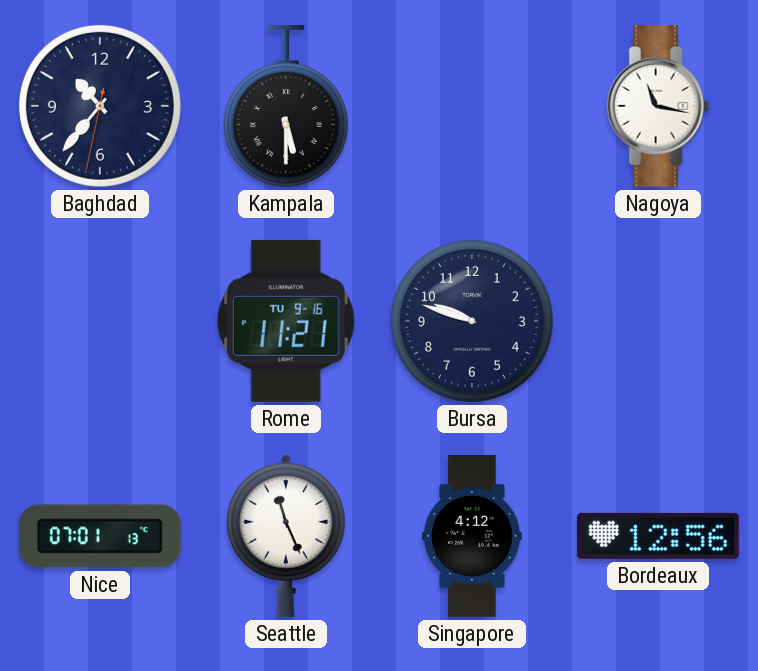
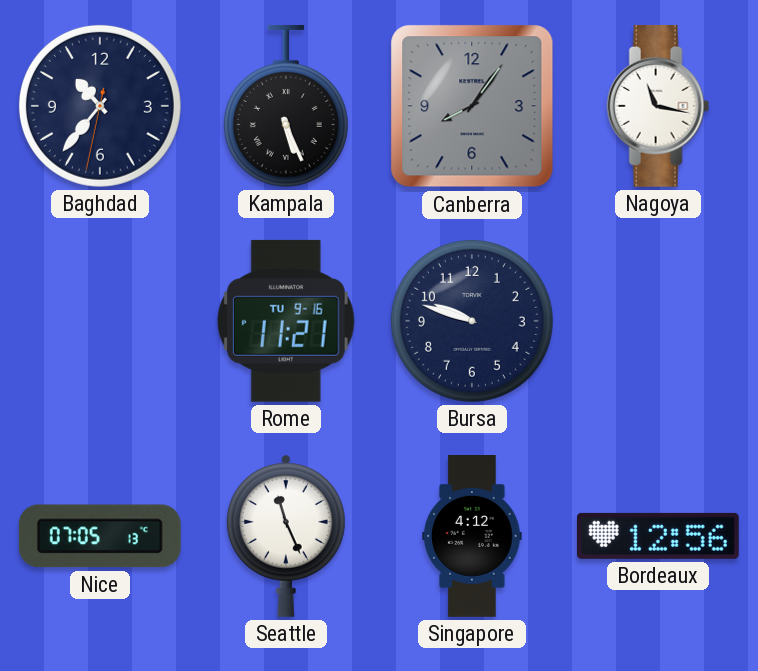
Kampala: 5:30 -> 5:26
Canberra: none -> 8:06
Nice: 07:01 -> 07:05
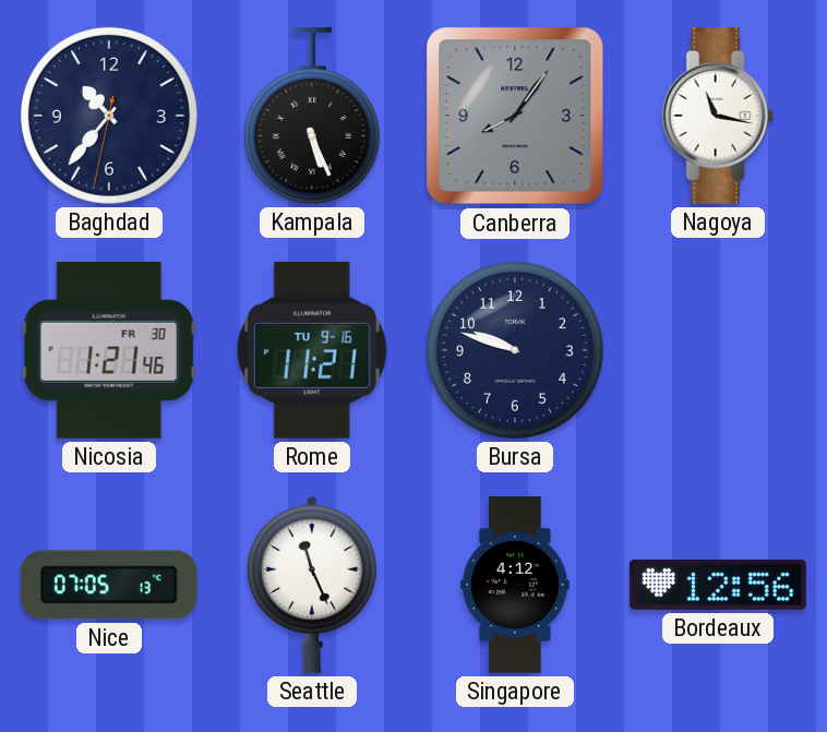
Nicosia: none -> 1:21
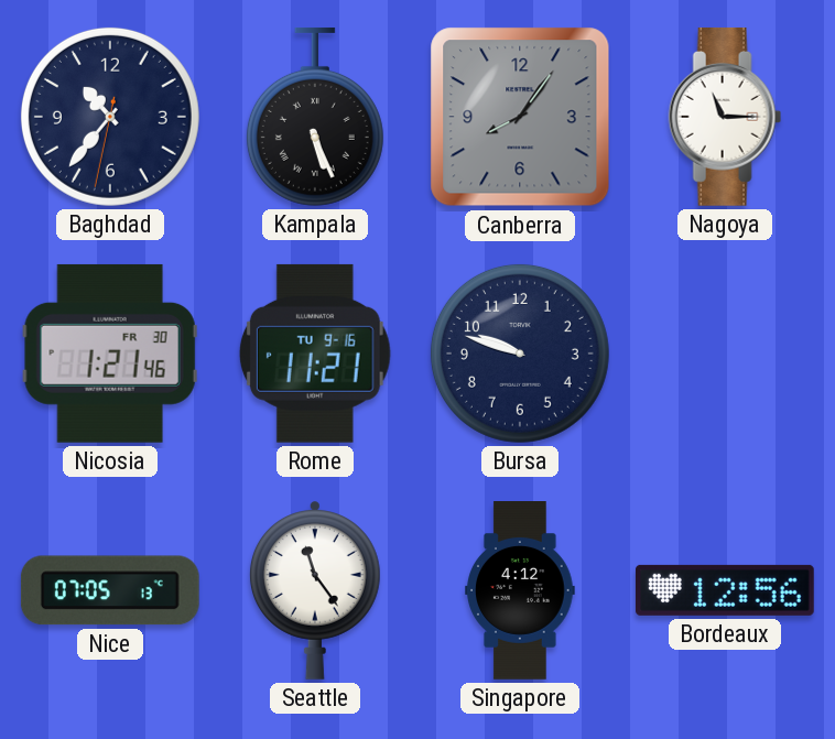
Nagoya: 11:17 -> 11:15
Seattle: 11:26 -> 11:24
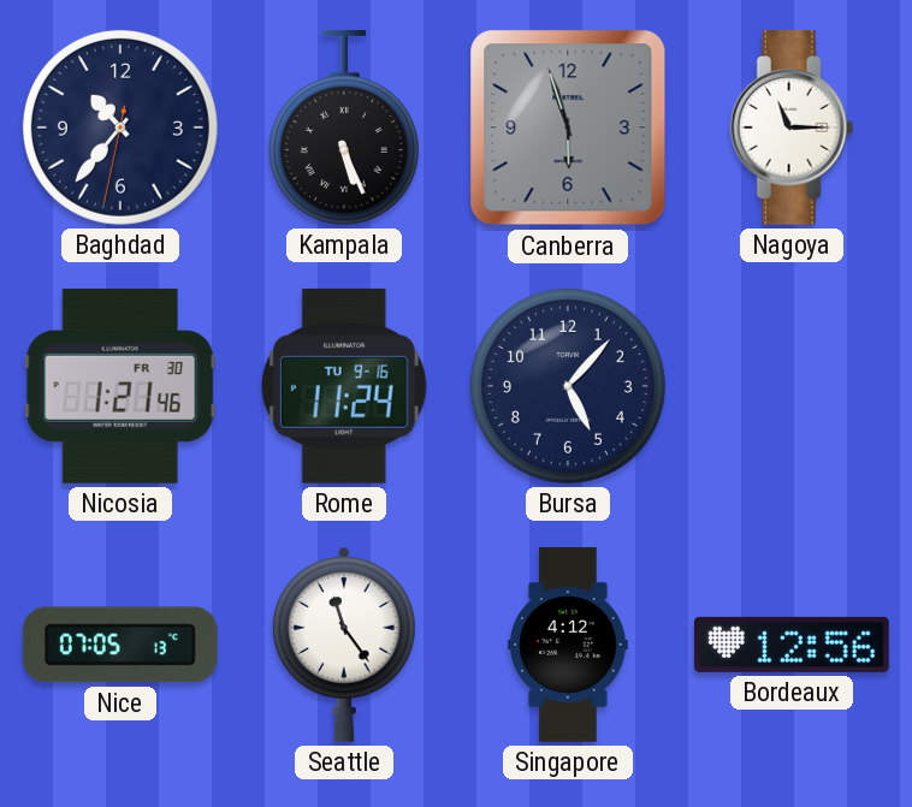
Canberra: 8:06 -> 5:57
Rome: 11:21 -> 11:24
Bursa: 9:48 -> 5:07
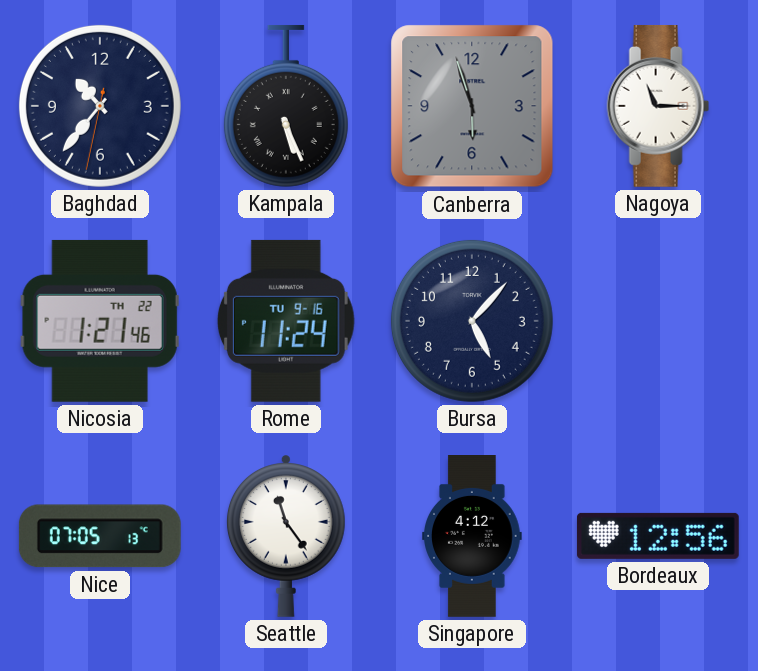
Nicosia date: FR 30 -> TH 22
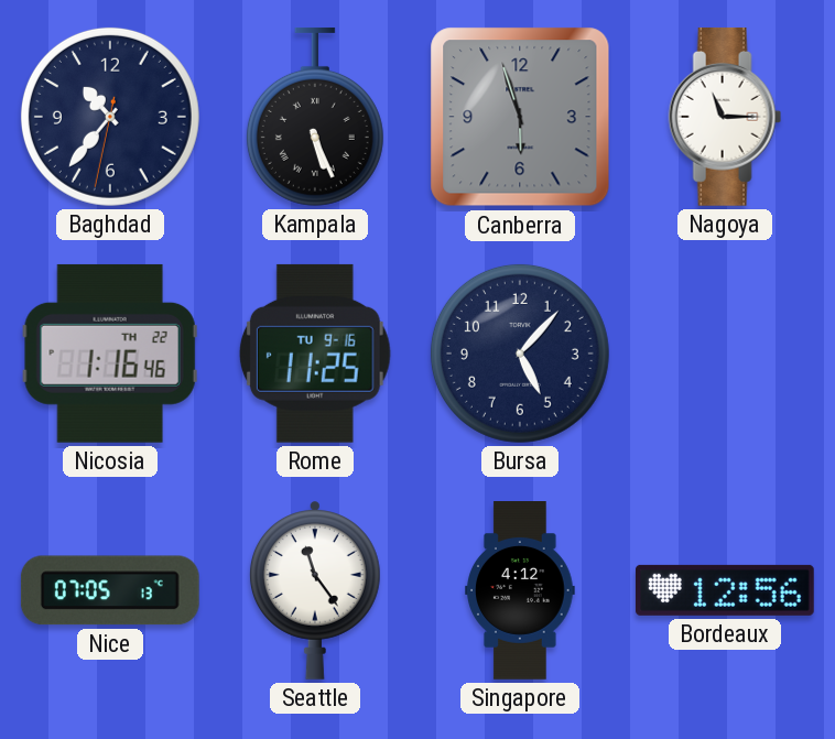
Nicosia: 1:21 -> 1:16
Rome: 11:24 -> 11:25
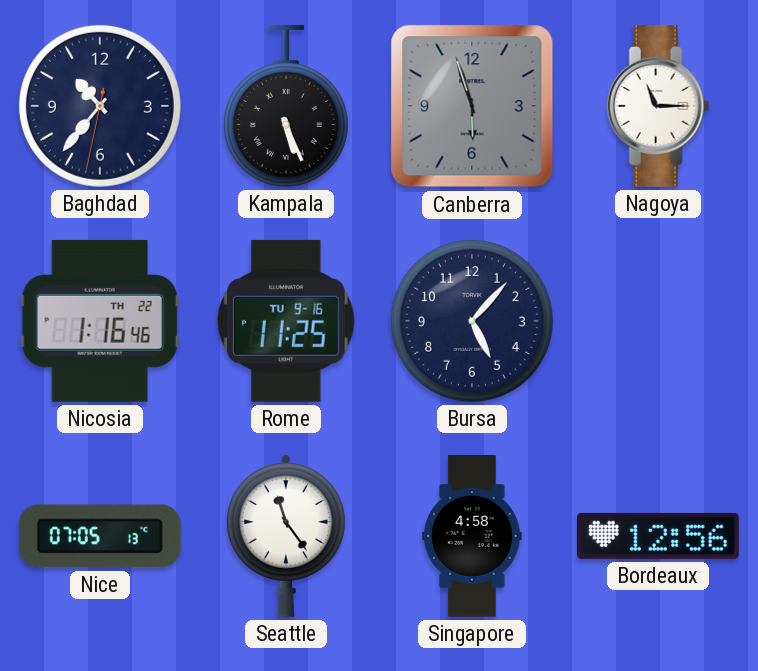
Singapore: 4:12 -> 4:58
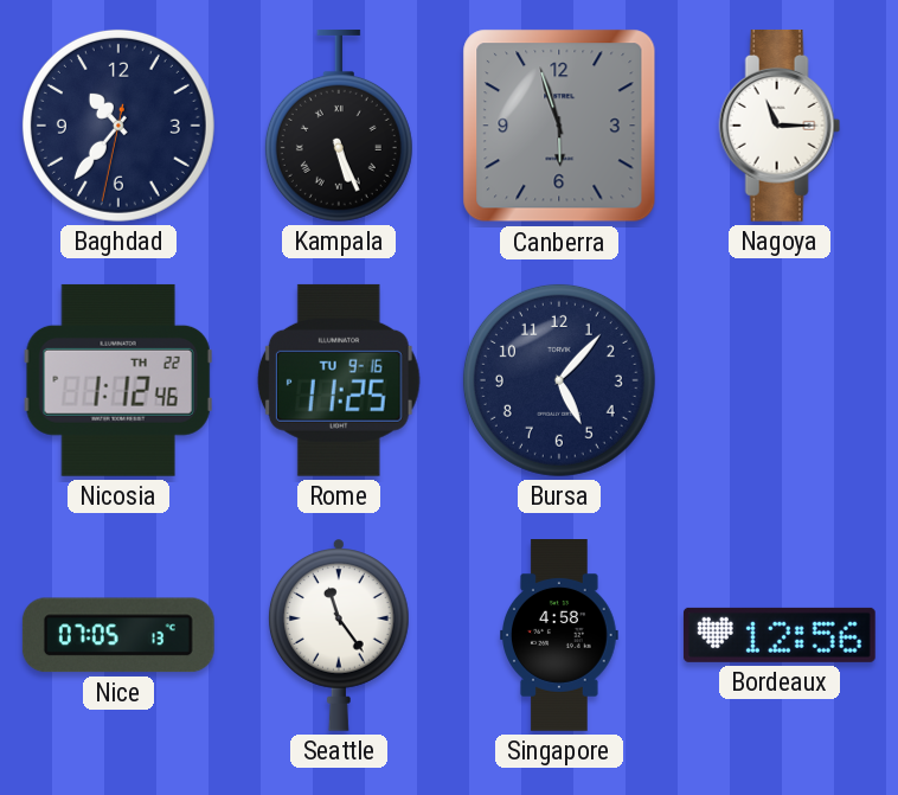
Nicosia: 1:16 -> 1:12
